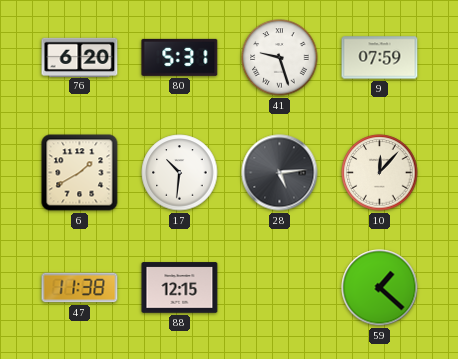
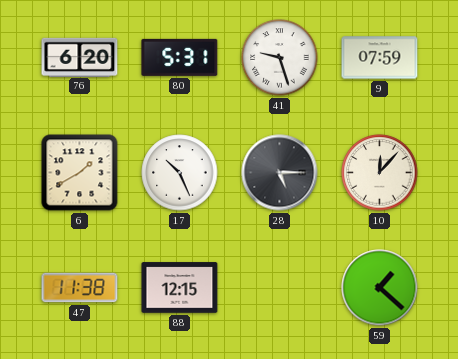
17: 10:31 -> 10:26
28: 5:14 -> 5:15
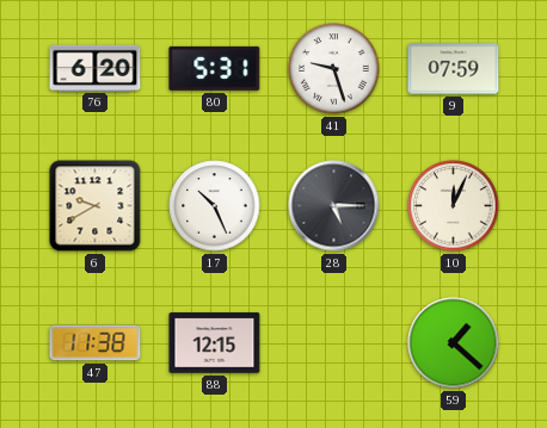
6: 1:40 -> 9:40
10: 12:07 -> 12:04
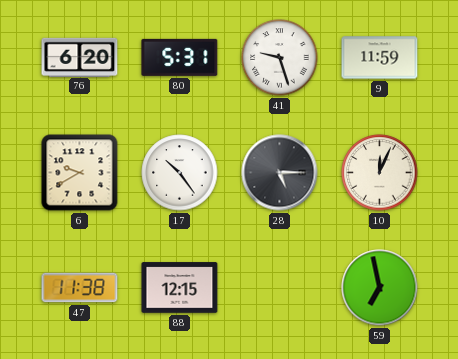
9: 07:59 -> 11:59
17: 10:26 -> 10:24
59: 1:22 -> 6:58
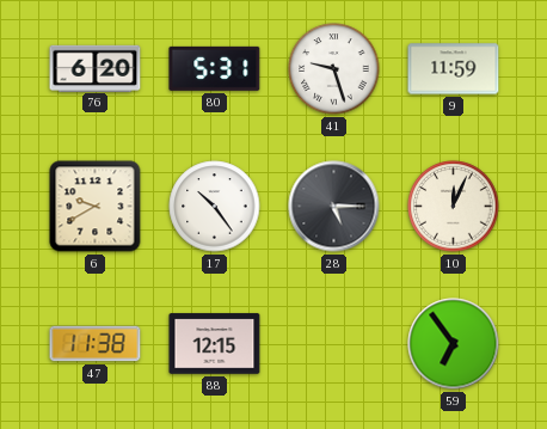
59: 6:58 -> 6:54
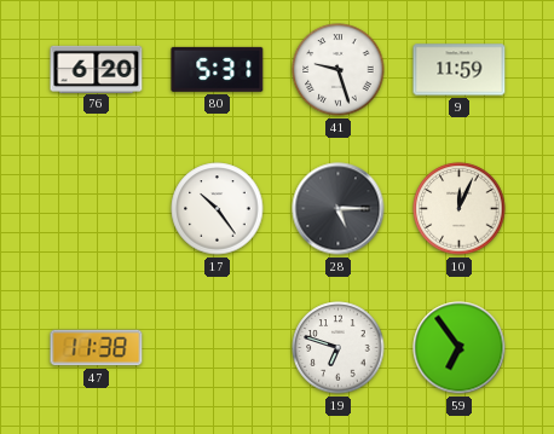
6: 9:40 -> none
88: 12:15 -> none
19: none -> 6:48
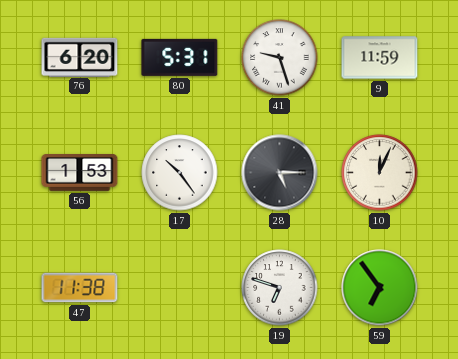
56: none -> 1:53
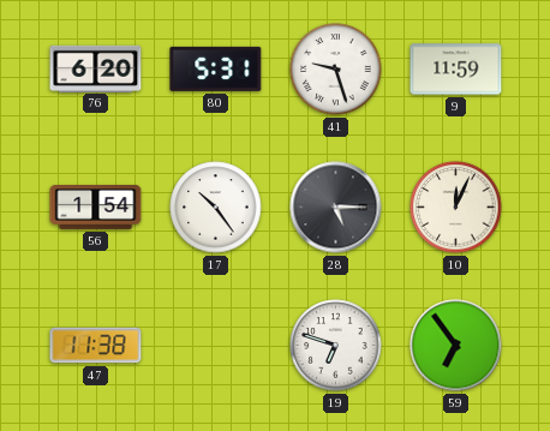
56: 1:53 -> 1:54
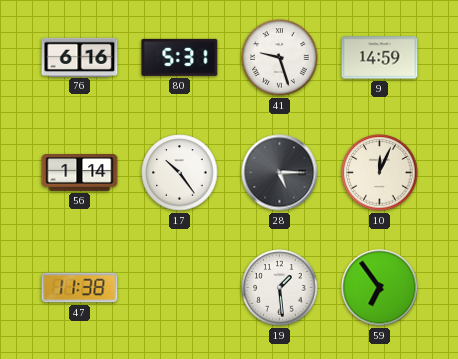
76: 6:20 -> 6:16
9: 11:59 -> 14:59
56: 1:54 -> 1:14
19: 6:48 -> 1:29
